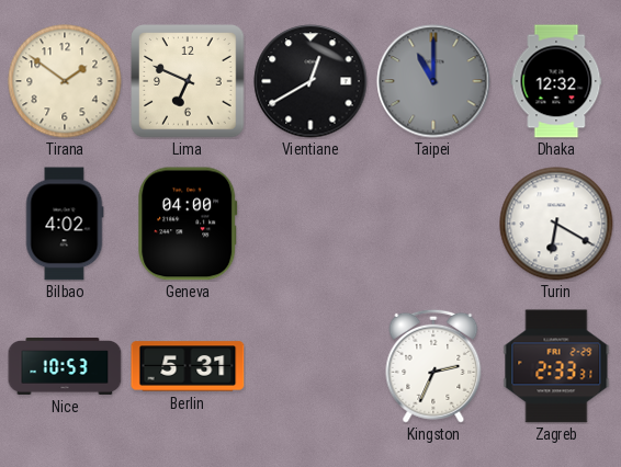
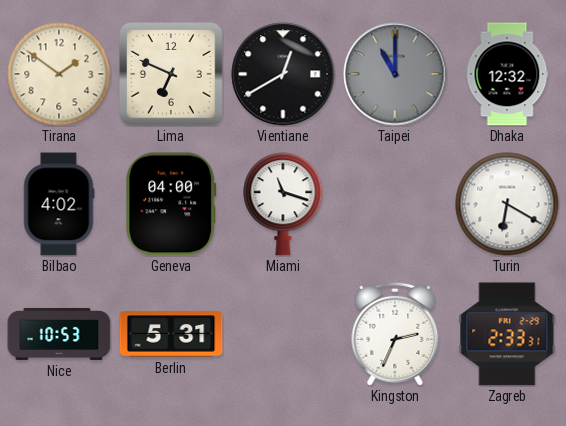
Miami: none -> 11:18
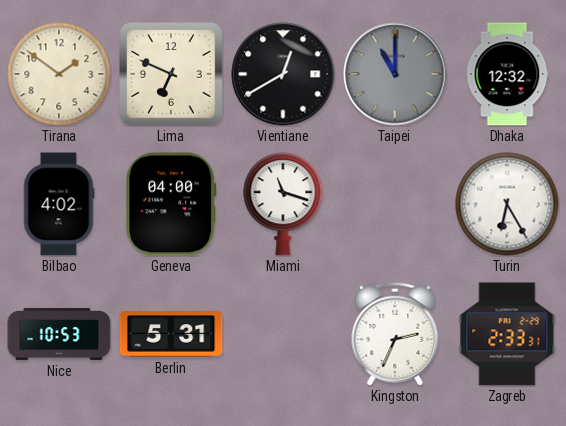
Turin: 6:20 -> 6:25
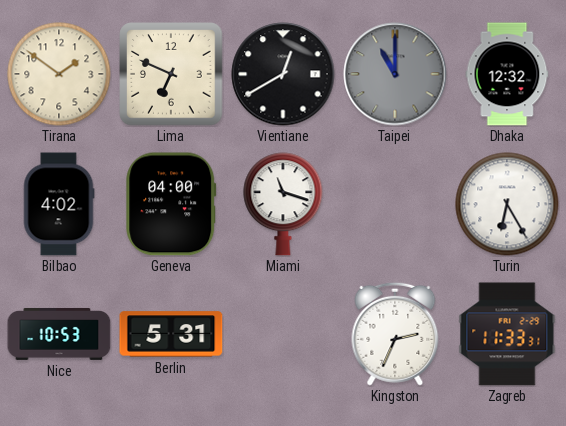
Zagreb: 2:33 -> 11:33
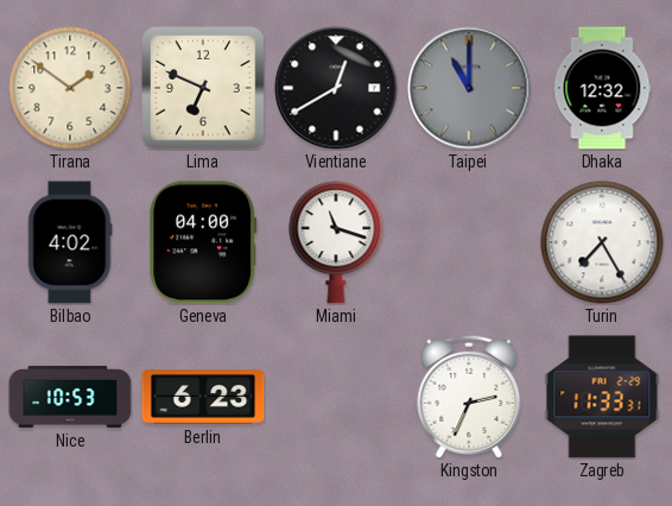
Turin: 6:25 -> 7:25
Berlin: 5:31 -> 6:23
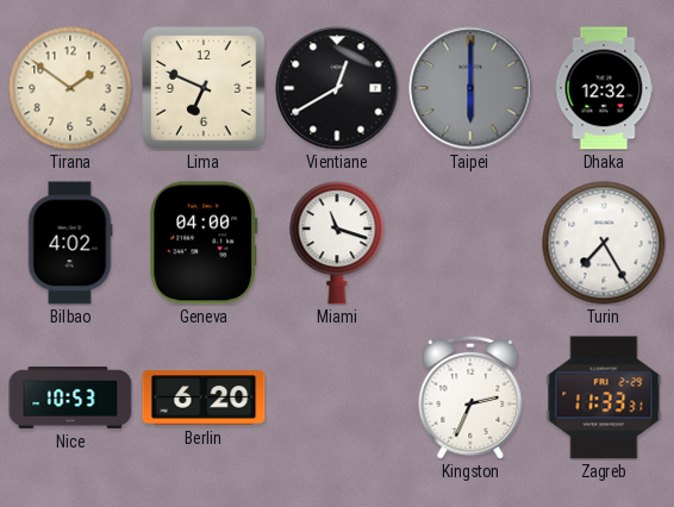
Taipei: 11:00 -> 6:00
Berlin: 6:23 -> 6:20
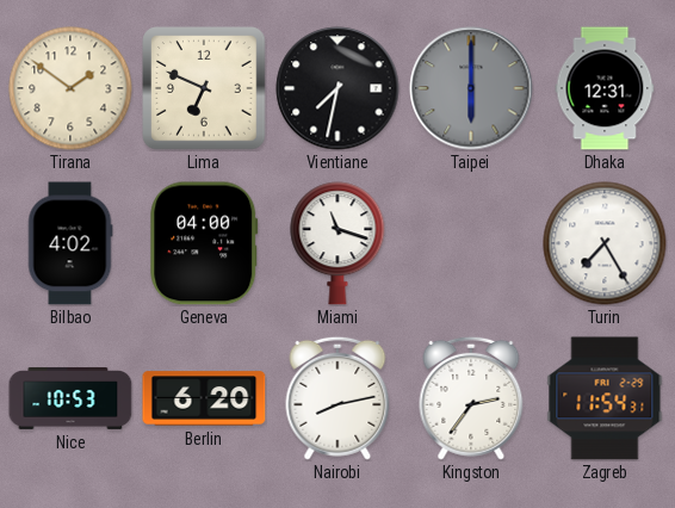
Vientiane: 12:40 -> 7:32
Dhaka: 12:32 -> 12:31
Nairobi: none -> 8:13
Kingston: 2:34 -> 2:36
Zagreb: 11:33 -> 11:54
